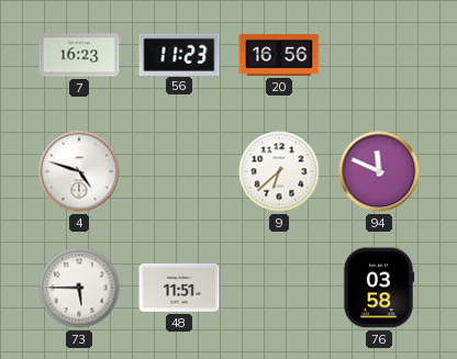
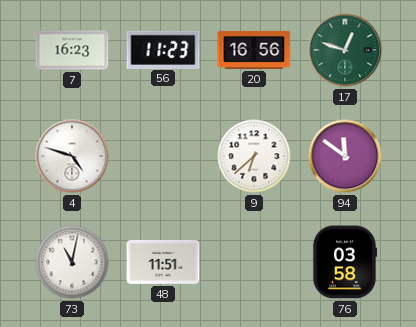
17: none -> 12:48
94: 11:49 -> 11:51
73: 5:45 -> 11:02
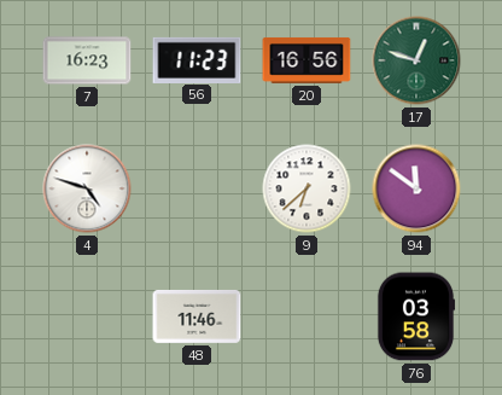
73: 11:02 -> none
48: 11:51 -> 11:46
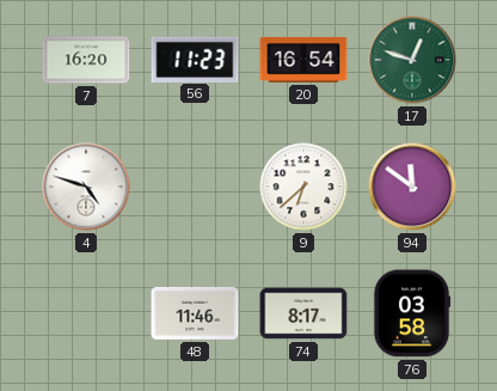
7: 16:23 -> 16:20
20: 16:56 -> 16:54
74: none -> 8:17
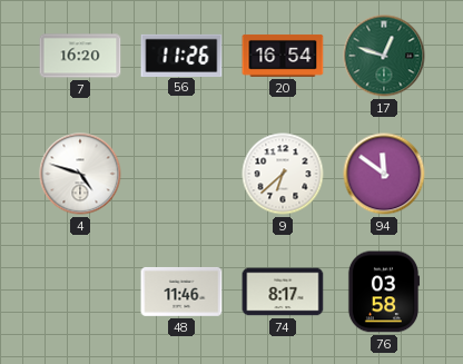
56: 11:23 -> 11:26
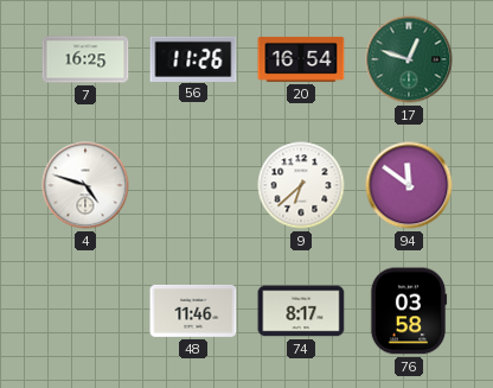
7: 16:20 -> 16:25
